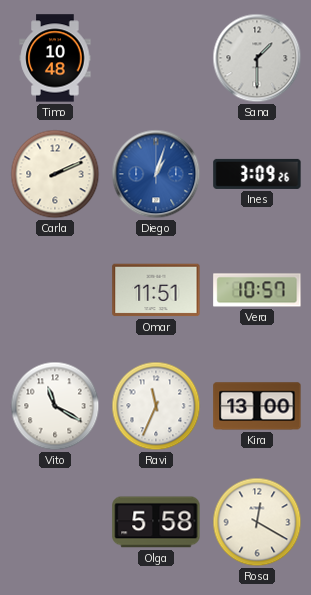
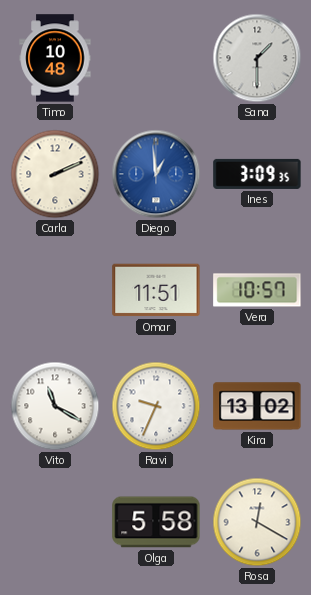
Diego: 1:03 -> 12:59
Ines: 3:09:26 -> 3:09:35
Ravi: 11:34 -> 9:34
Kira: 13:00 -> 13:02
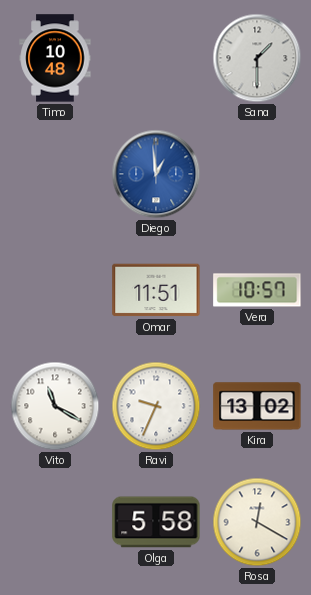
Carla: 2:11 -> none
Ines: 3:09 -> none
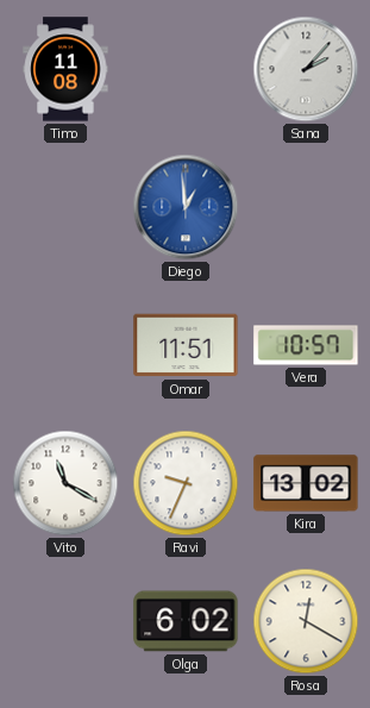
Timo: 10:48 -> 11:08
Sana: 1:30 -> 2:07
Olga: 5:58 -> 6:02
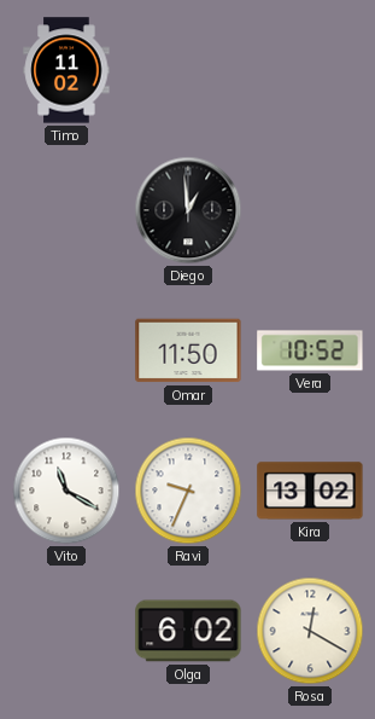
Timo: 11:08 -> 11:02
Sana: 2:07 -> none
Diego dial: blue -> black
Omar: 11:51 -> 11:50
Vera: 10:57 -> 10:52
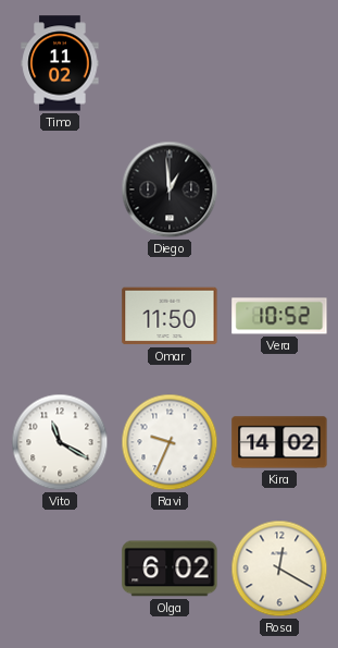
Kira: 13:02 -> 14:02
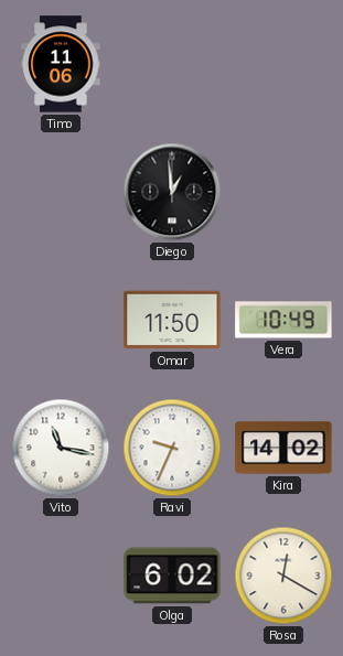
Timo: 11:02 -> 11:06
Vera: 10:52 -> 10:49
Vito: 11:20 -> 11:17
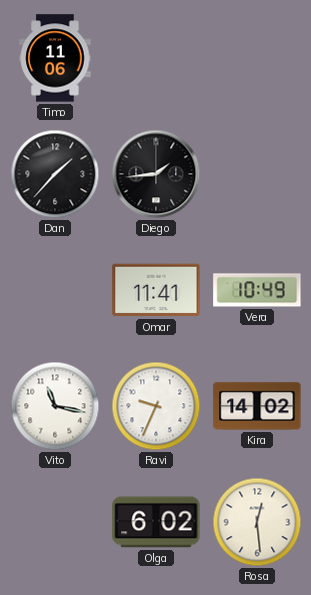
Dan: none -> 1:37
Diego: 12:59 -> 1:44
Omar: 11:50 -> 11:41
Rosa: 12:20 -> 12:29
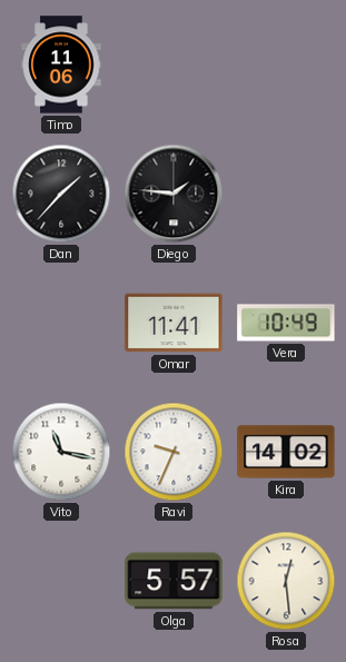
Diego: 1:44 -> 1:46
Olga: 6:02 -> 5:57
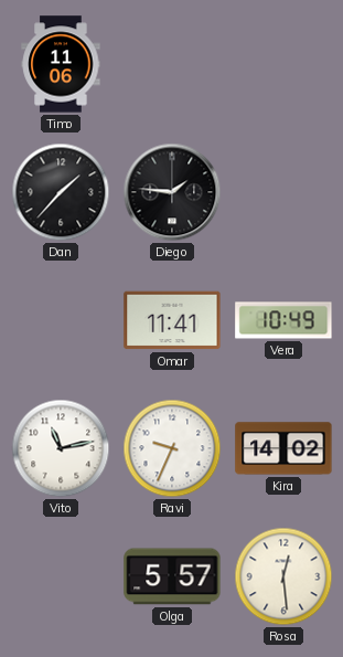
Vito: 11:17 -> 11:13
